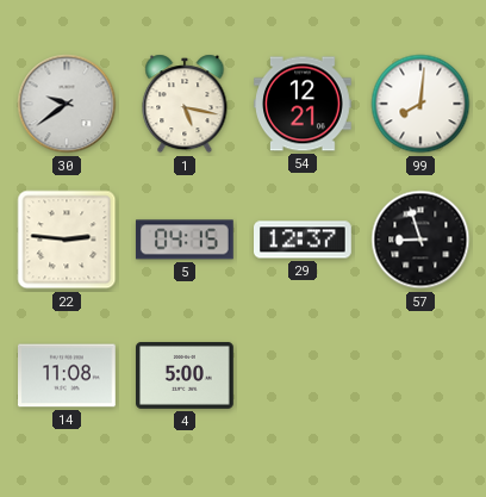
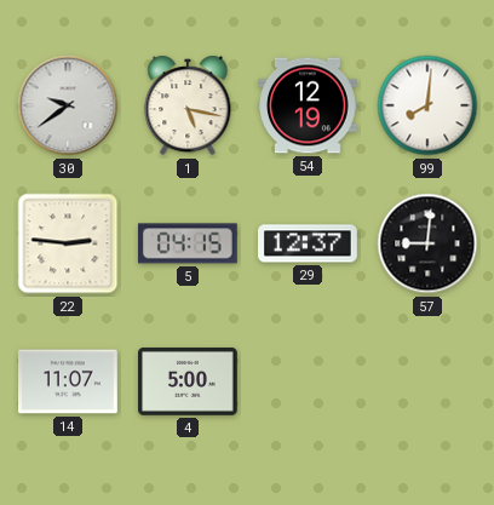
54: 12:21 -> 12:19
57: 8:57 -> 9:01
14: 11:08 -> 11:07
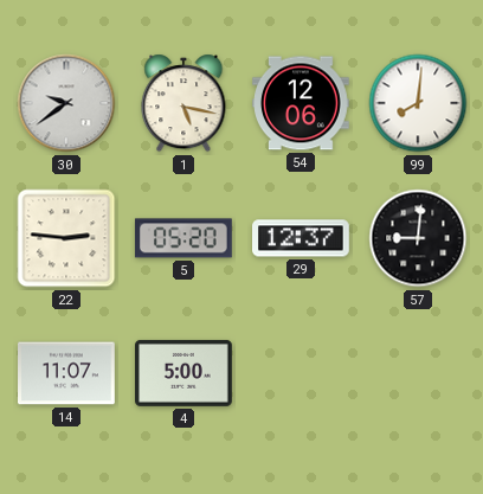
54: 12:19 -> 12:06
5: 04:15 -> 05:20
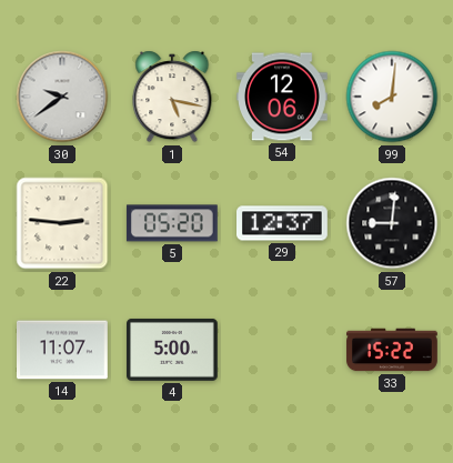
33: none -> 15:22
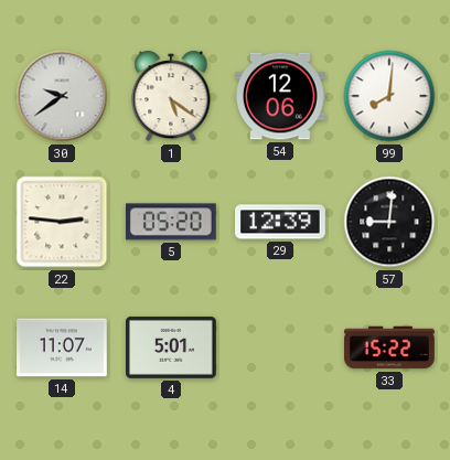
1: 5:17 -> 5:21
29: 12:37 -> 12:39
4: 5:00 -> 5:01
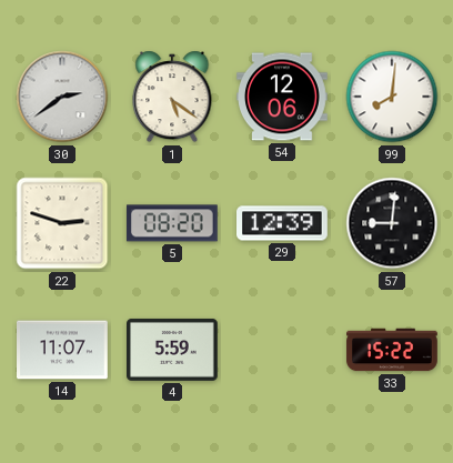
30: 9:39 -> 2:39
22: 2:46 -> 2:48
5: 05:20 -> 08:20
4: 5:01 -> 5:59
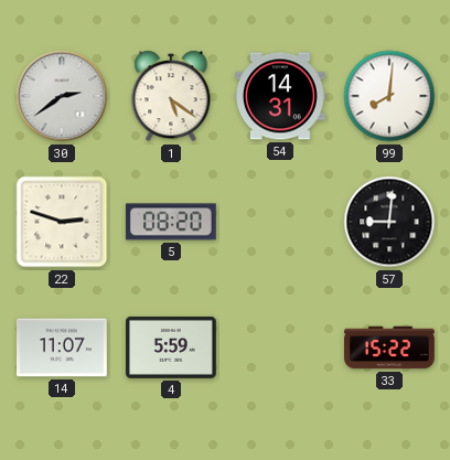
54: 12:06 -> 14:31
29: 12:39 -> none
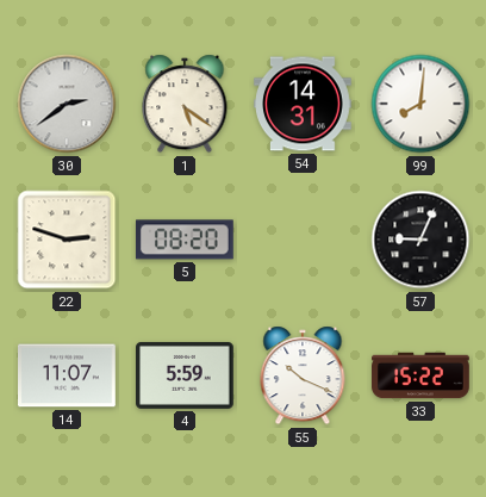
57: 9:01 -> 9:04
55: none -> 10:19
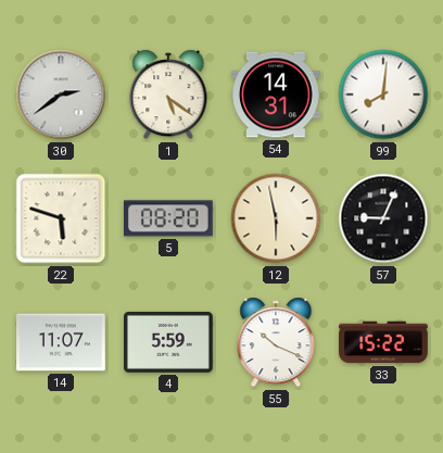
22: 2:48 -> 5:48
12: none -> 5:58
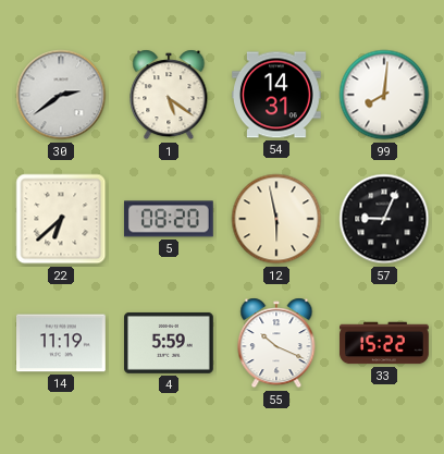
22: 5:48 -> 6:38
14: 11:07 -> 11:19
